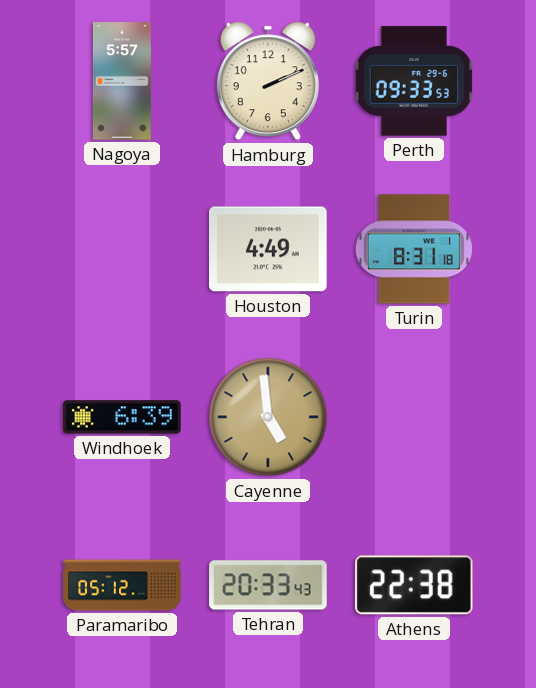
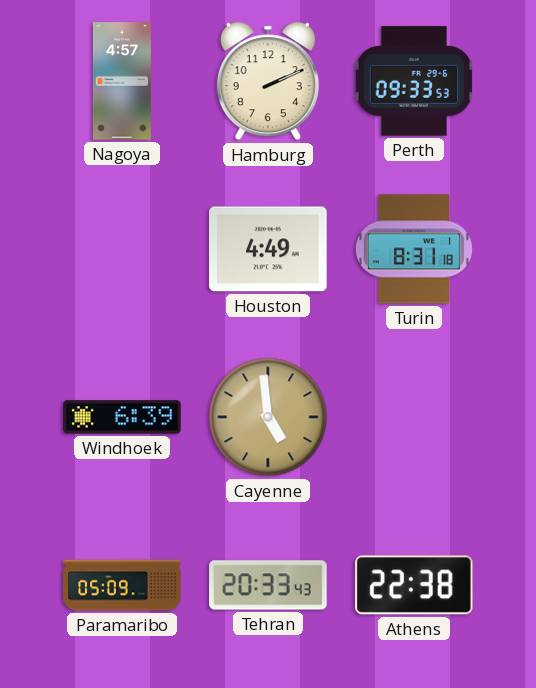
Nagoya: 5:57 -> 4:57
Paramaribo: 05:12 -> 05:09
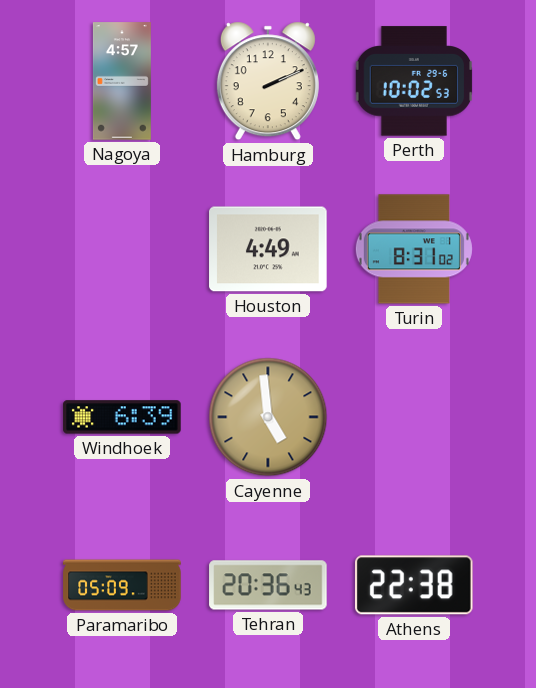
Perth: 09:33 -> 10:02
Turin: 8:31:18 -> 8:31:02
Tehran: 20:33 -> 20:36
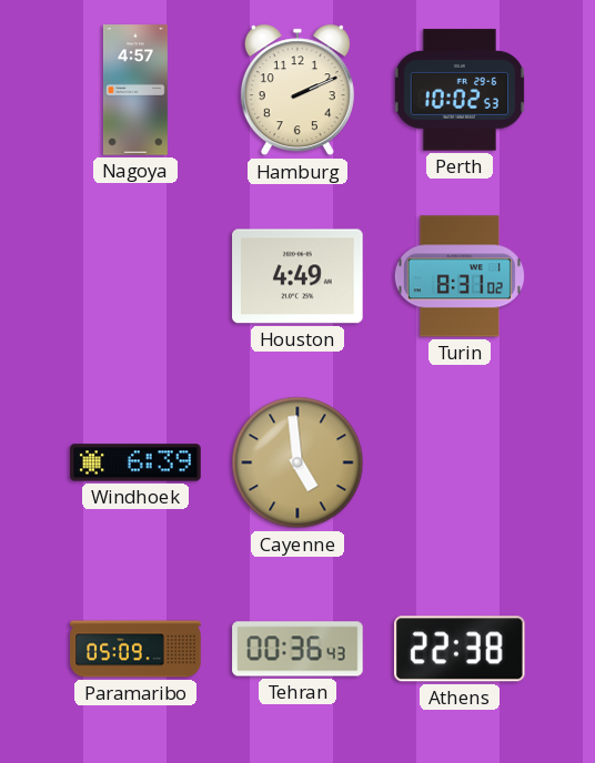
Tehran: 20:36 -> 00:36
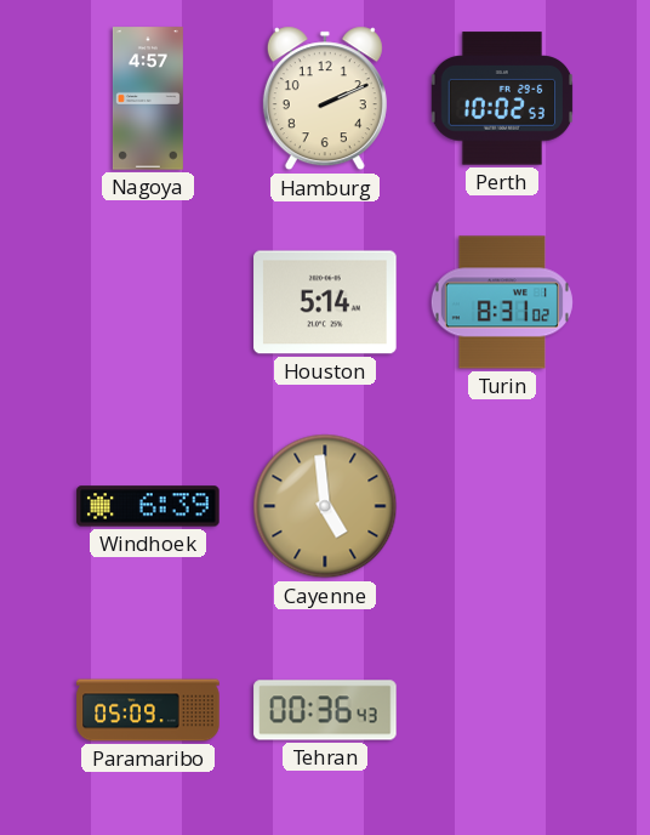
Houston: 4:49 -> 5:14
Athens: 22:38 -> none
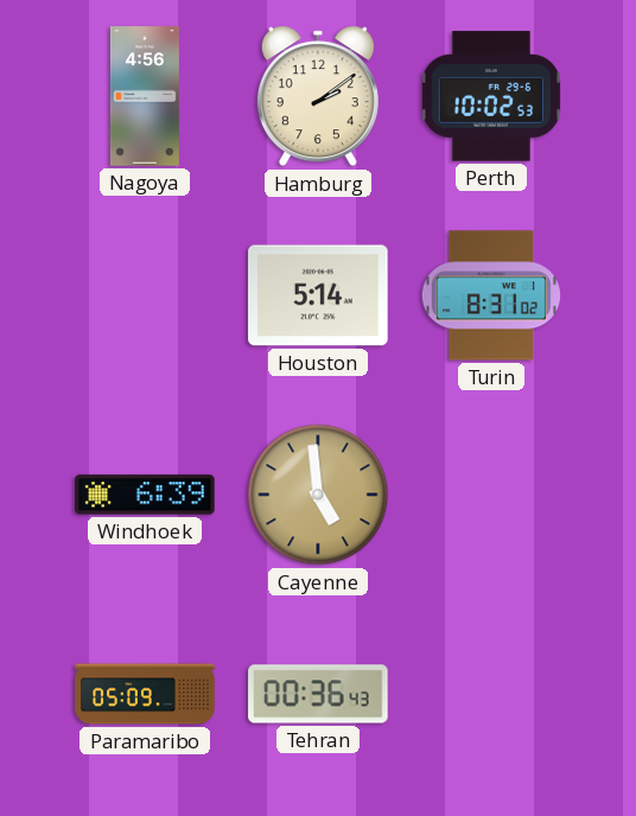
Nagoya: 4:57 -> 4:56
Hamburg: 2:11 -> 2:09
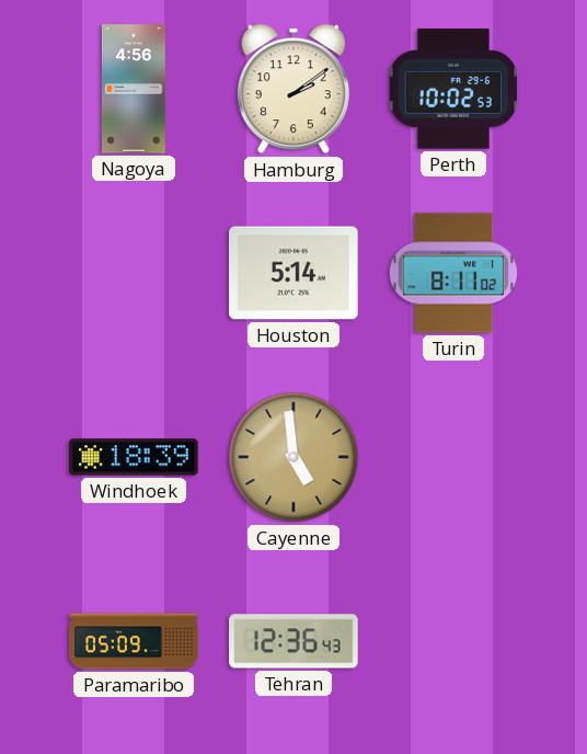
Turin: 8:31 -> 8:11
Windhoek: 6:39 -> 18:39
Tehran: 00:36 -> 12:36
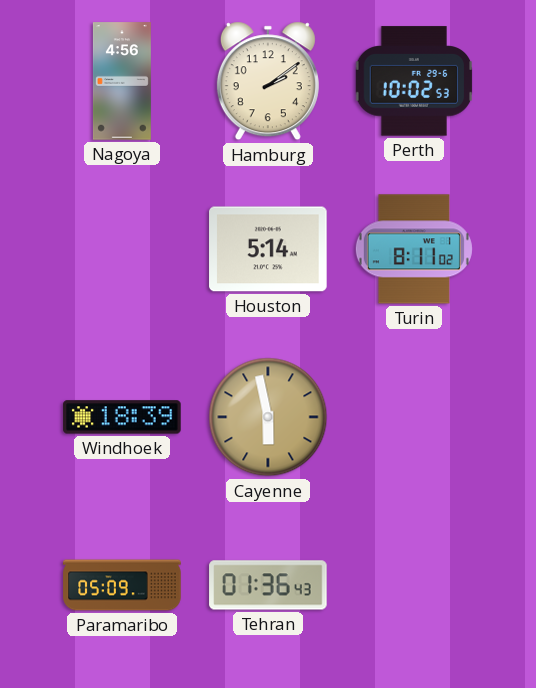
Cayenne: 4:59 -> 5:58
Tehran: 12:36 -> 01:36
